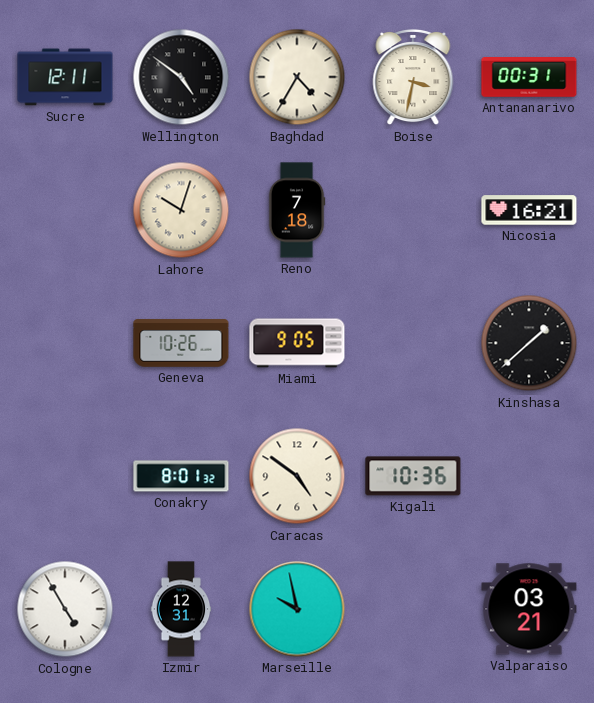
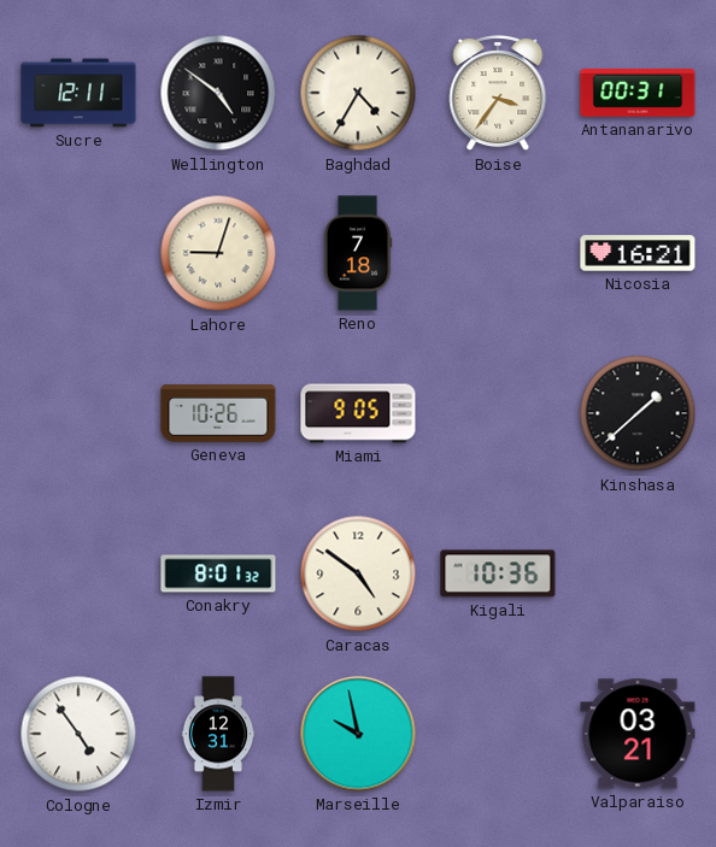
Boise: 3:32 -> 3:36
Lahore: 10:03 -> 9:03
Cologne: 4:55 -> 4:54
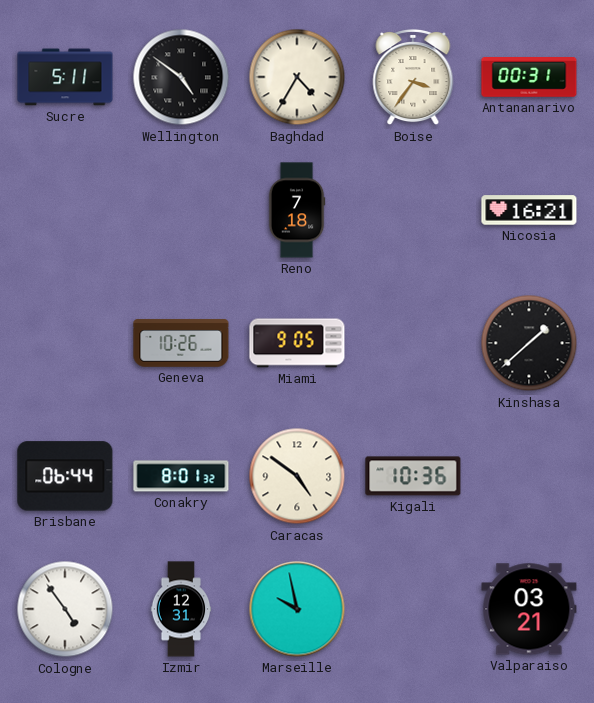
Sucre: 12:11 -> 5:11
Lahore: 9:03 -> none
Brisbane: none -> 06:44
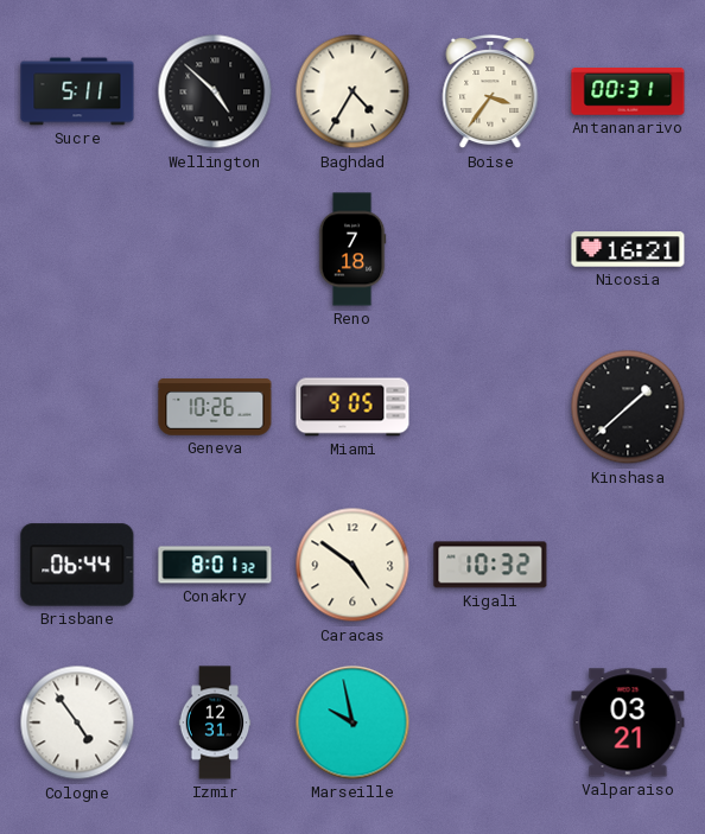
Wellington: 4:51 -> 4:52
Kigali: 10:36 -> 10:32
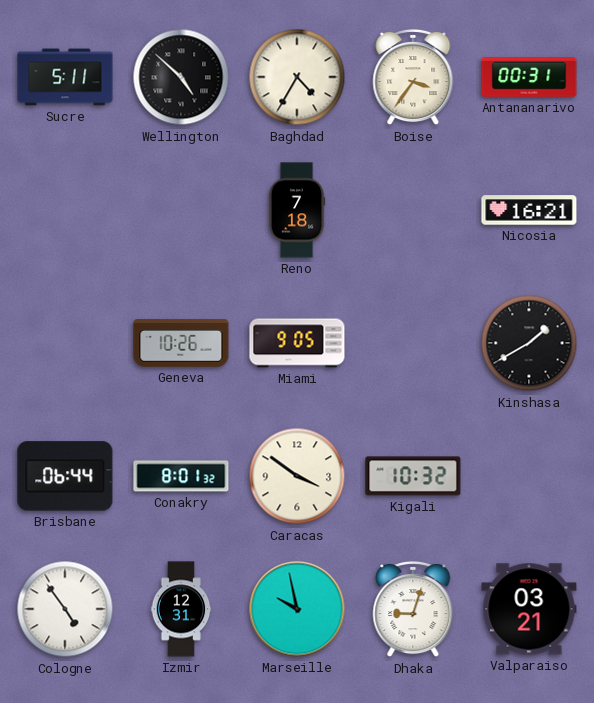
Kinshasa: 1:38 -> 1:40
Caracas: 4:51 -> 3:51
Dhaka: none -> 9:03
